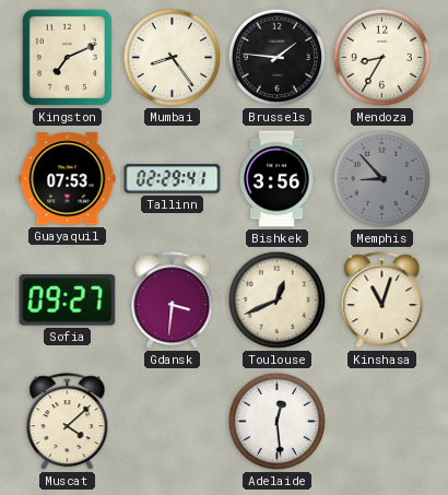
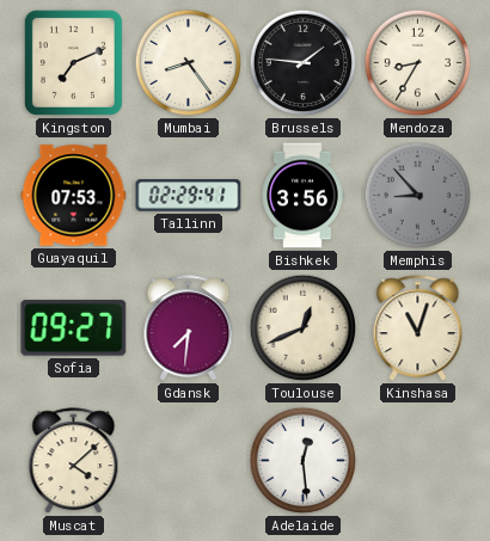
Gdansk: 3:31 -> 7:31
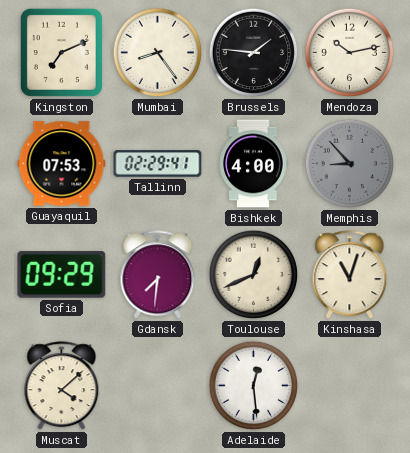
Mendoza: 8:35 -> 10:13
Bishkek: 3:56 -> 4:00
Sofia: 09:27 -> 09:29
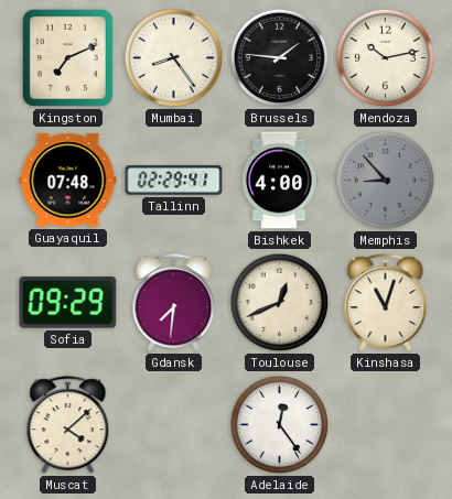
Guayaquil: 07:53 -> 07:48
Adelaide: 12:29 -> 12:24
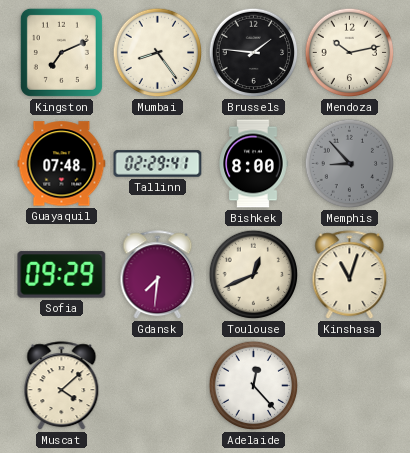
Bishkek: 4:00 -> 8:00
Adelaide: 12:24 -> 12:23
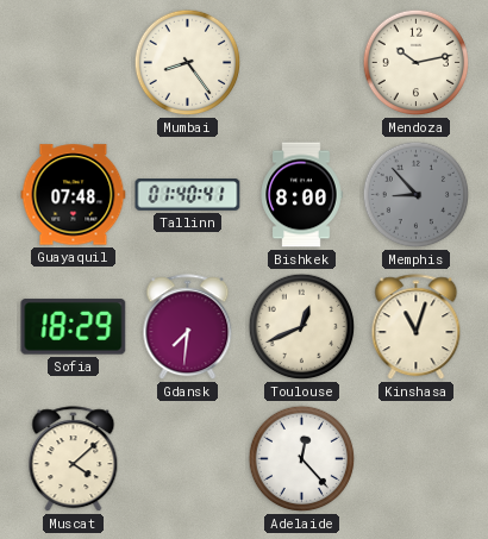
Kingston: 7:11 -> none
Brussels: 1:46 -> none
Tallinn: 02:29 -> 01:40
Sofia: 09:29 -> 18:29
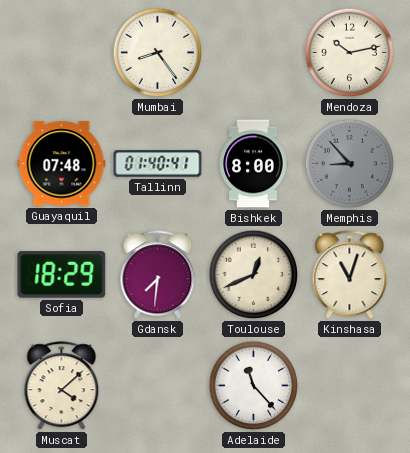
Adelaide: 12:23 -> 11:23
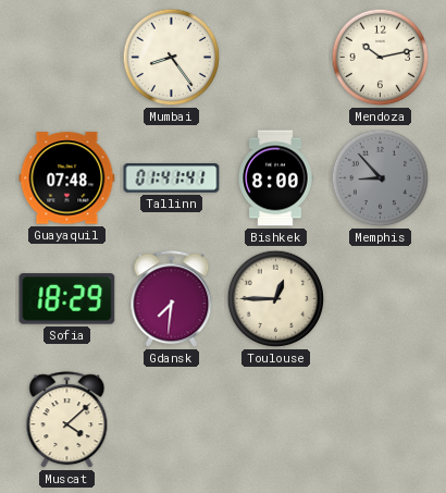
Tallinn: 01:40 -> 01:41
Toulouse: 12:41 -> 12:45
Kinshasa: 11:03 -> none
Adelaide: 11:23 -> none
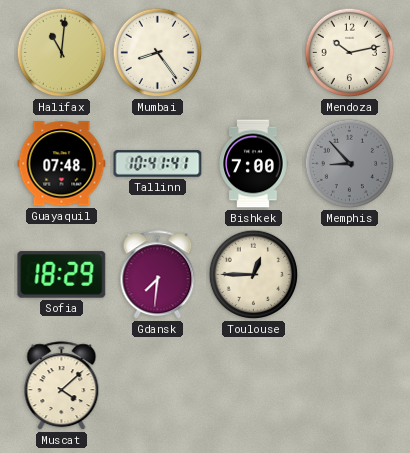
Halifax: none -> 11:01
Tallinn: 01:41 -> 10:41
Bishkek: 8:00 -> 7:00
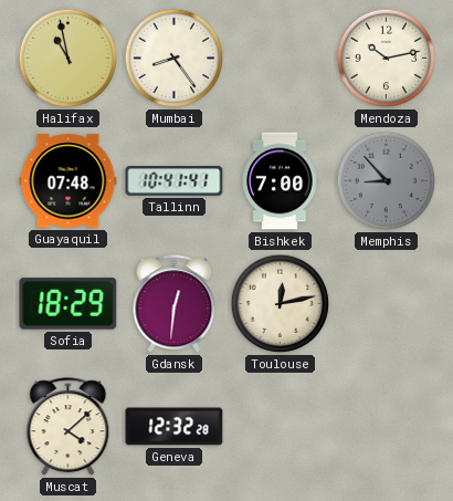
Halifax: 11:01 -> 10:58
Gdansk: 7:31 -> 12:31
Toulouse: 12:45 -> 12:13
Geneva: none -> 12:32
